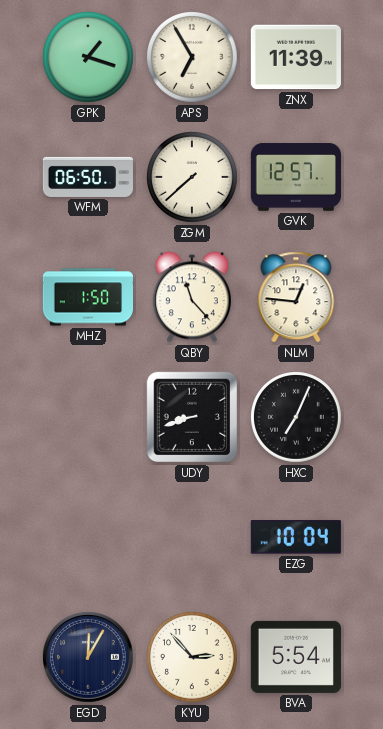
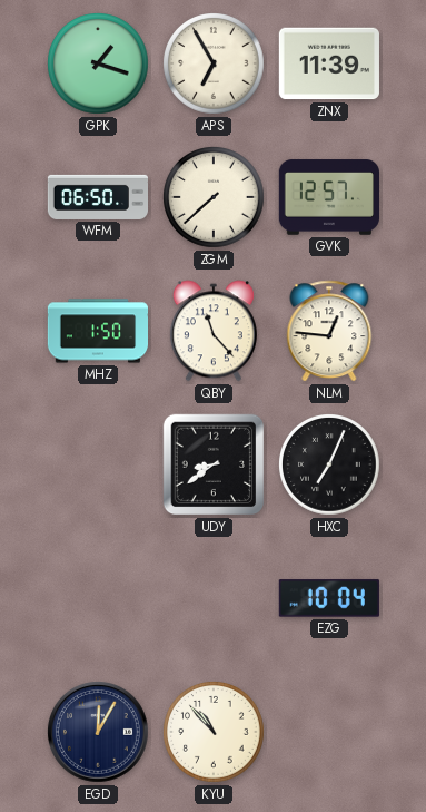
UDY: 8:42 -> 8:39
KYU: 2:53 -> 10:53
BVA: 5:54 -> none
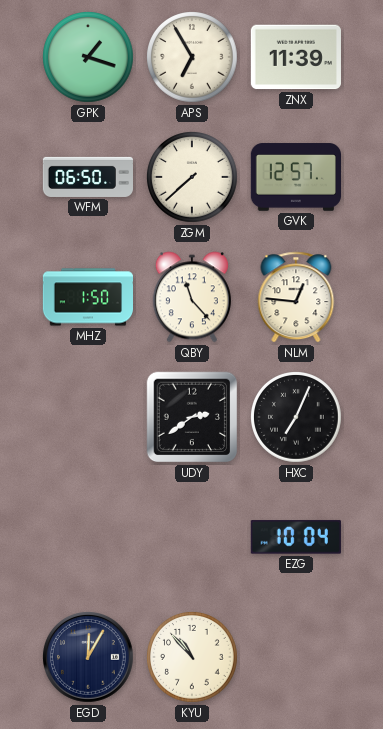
UDY: 8:39 -> 2:39
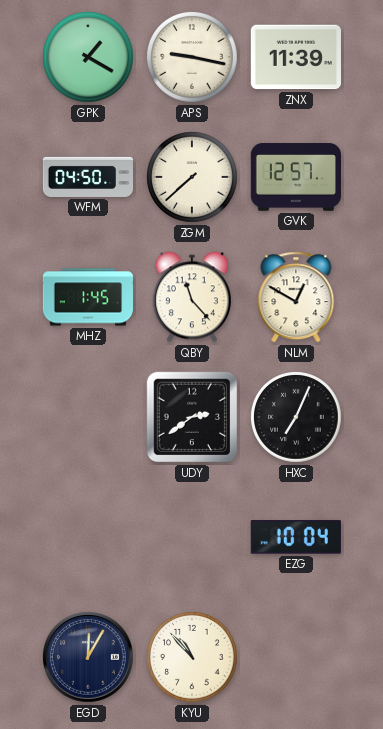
GPK: 1:18 -> 1:20
APS: 6:55 -> 9:17
WFM: 06:50 -> 04:50
MHZ: 1:50 -> 1:45
NLM: 12:46 -> 12:50
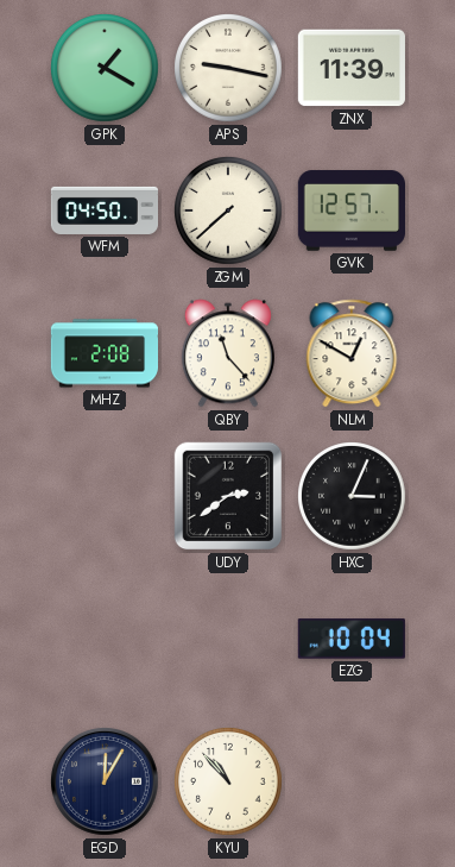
MHZ: 1:45 -> 2:08
HXC: 7:04 -> 3:04
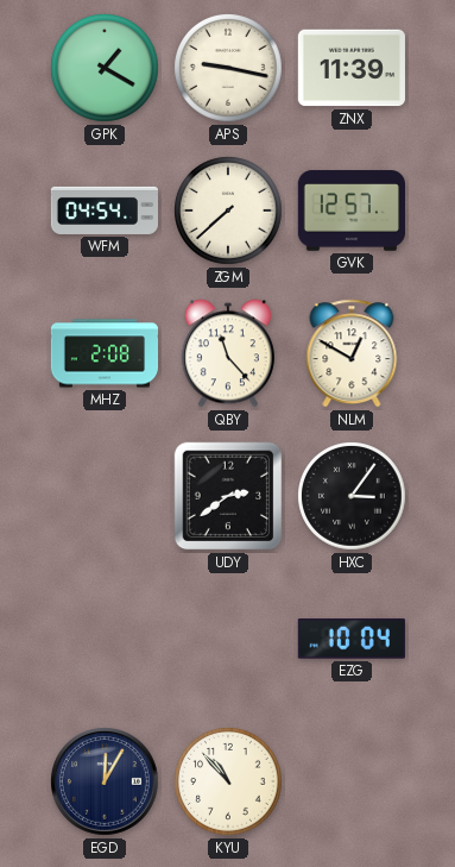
WFM: 04:50 -> 04:54
HXC: 3:04 -> 3:06
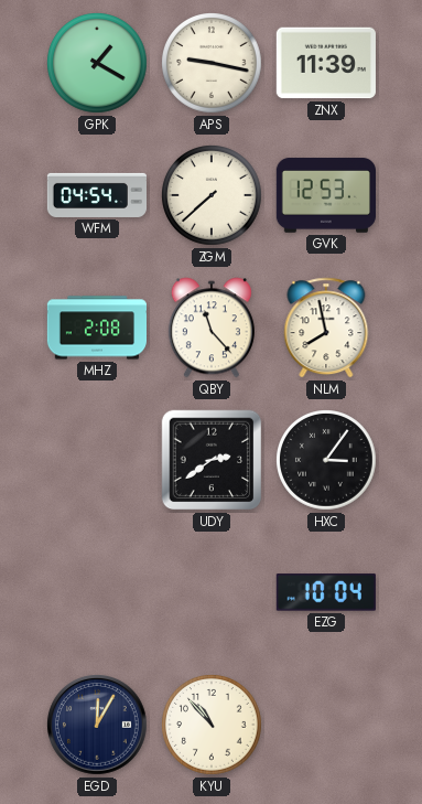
GVK: 12:57 -> 12:53
NLM: 12:50 -> 7:58
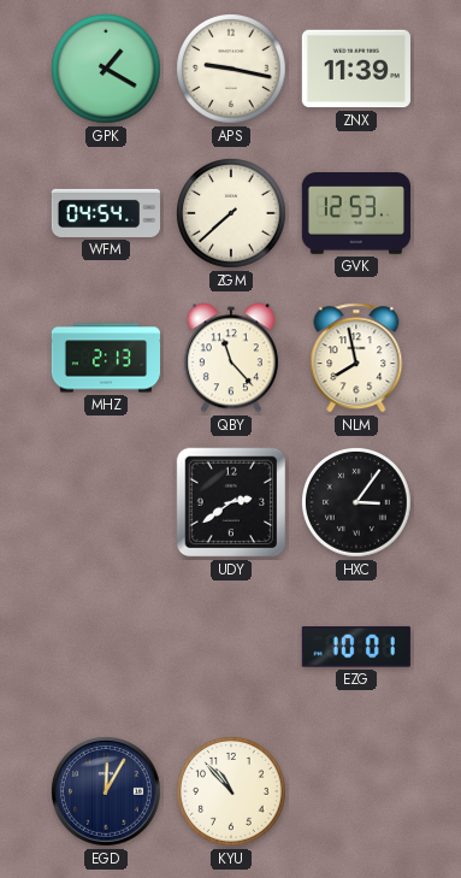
MHZ: 2:08 -> 2:13
EZG: 10:04 -> 10:01
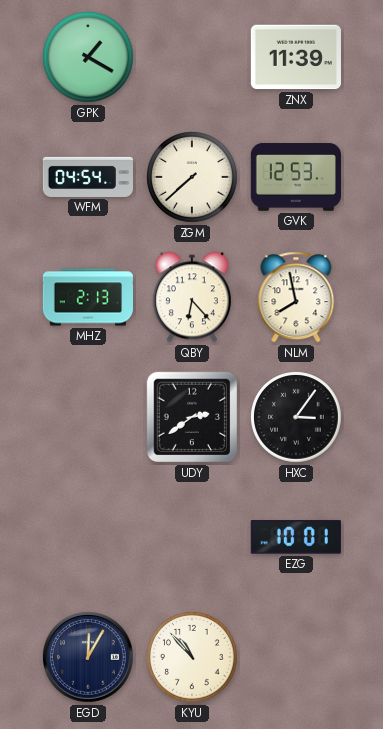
APS: 9:17 -> none
QBY: 11:23 -> 6:23
